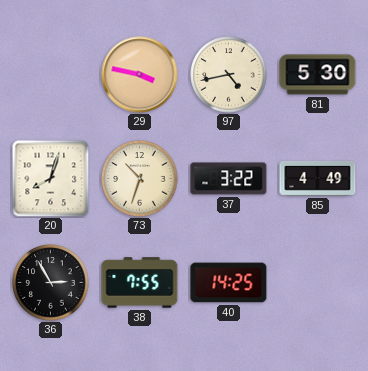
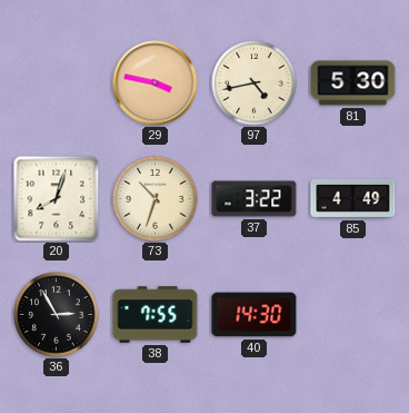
40: 14:25 -> 14:30
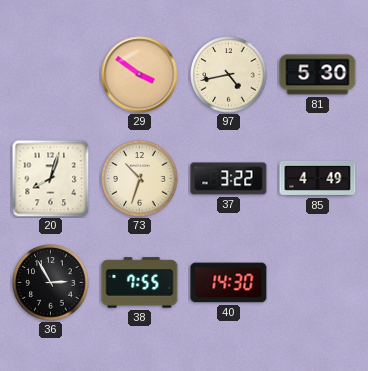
29: 3:47 -> 3:51
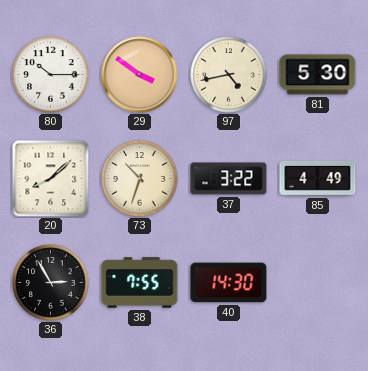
80: none -> 10:15
20: 8:03 -> 8:08
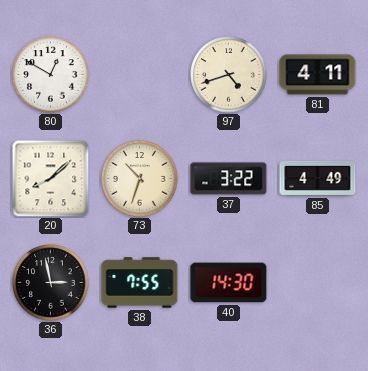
80: 10:15 -> 12:50
29: 3:51 -> none
97: 4:43 -> 4:42
81: 5:30 -> 4:11
36: 2:55 -> 2:58
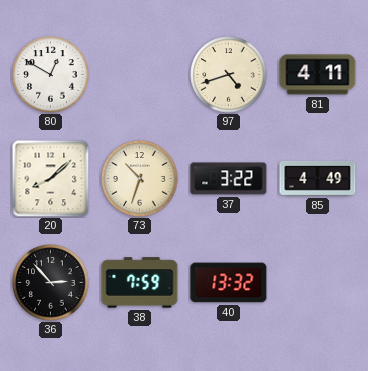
36: 2:58 -> 2:53
38: 7:55 -> 7:59
40: 14:30 -> 13:32
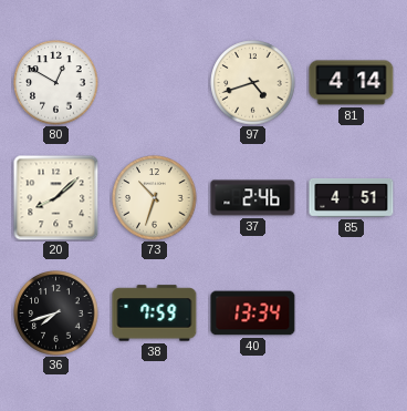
81: 4:11 -> 4:14
37: 3:22 -> 2:46
85: 4:49 -> 4:51
36: 2:53 -> 7:42
40: 13:32 -> 13:34
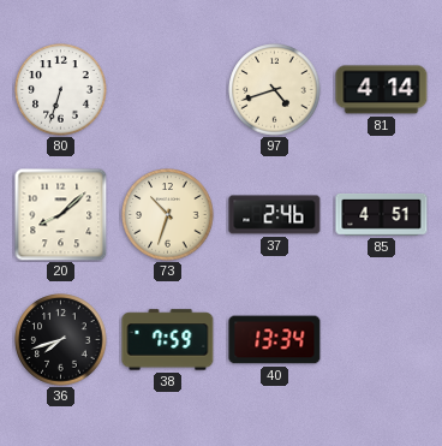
80: 12:50 -> 6:33
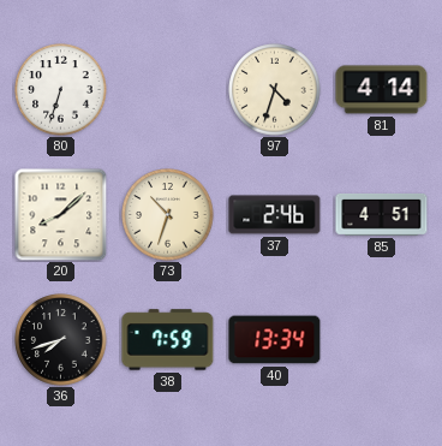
97: 4:42 -> 4:33
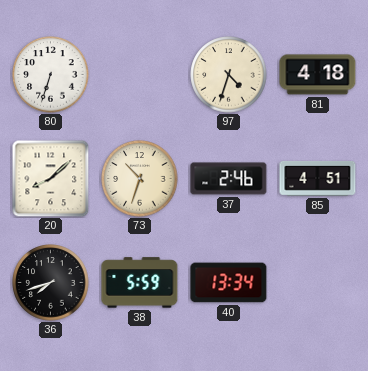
81: 4:14 -> 4:18
38: 7:59 -> 5:59
